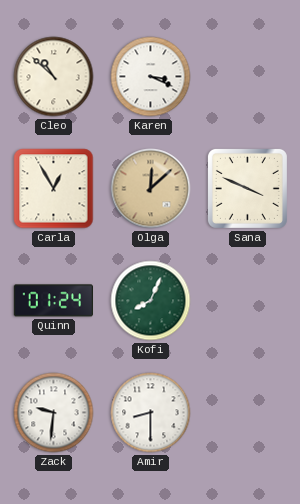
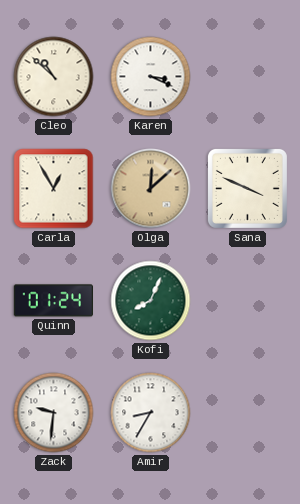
Amir: 8:30 -> 8:35
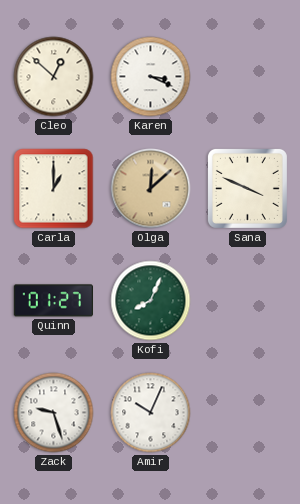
Cleo: 10:52 -> 12:52
Carla: 12:55 -> 1:00
Quinn: 01:24 -> 01:27
Zack: 9:31 -> 9:27
Amir: 8:35 -> 10:04
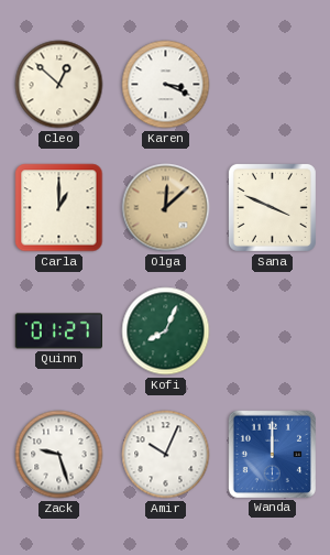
Wanda: none -> 12:00
